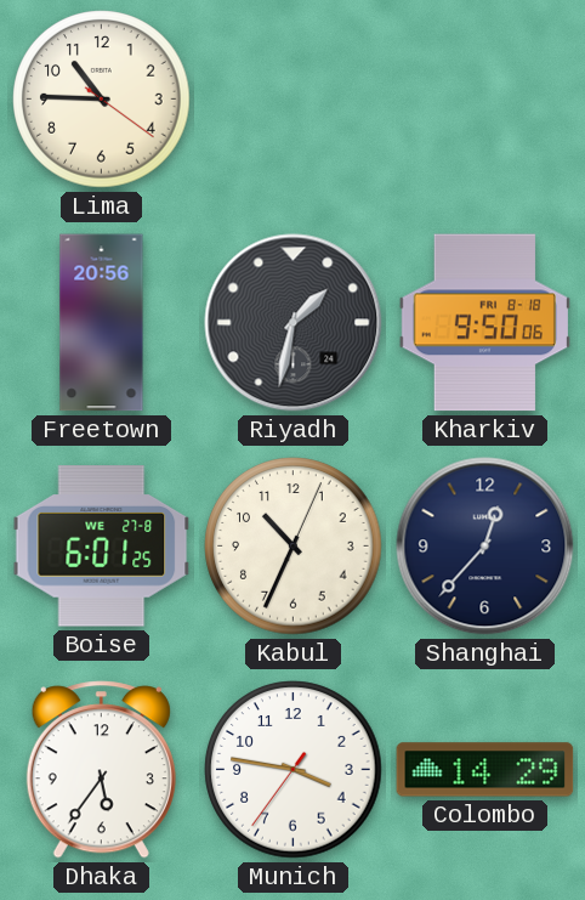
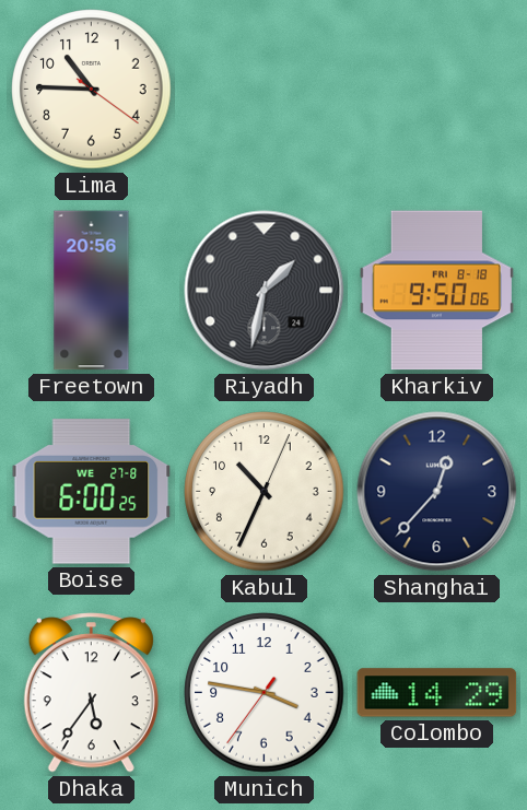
Boise: 6:01 -> 6:00
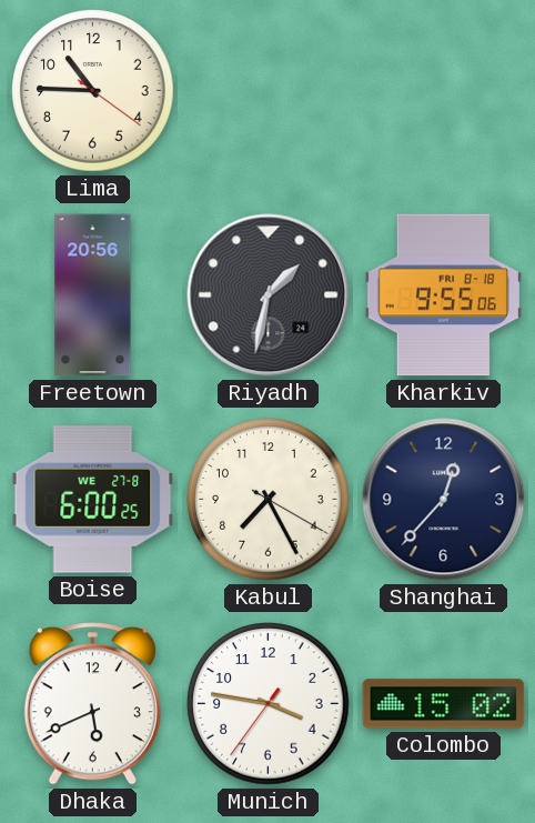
Kharkiv: 9:50 -> 9:55
Kabul: 10:34 -> 7:25
Dhaka: 5:36 -> 5:41
Colombo: 14:29 -> 15:02
